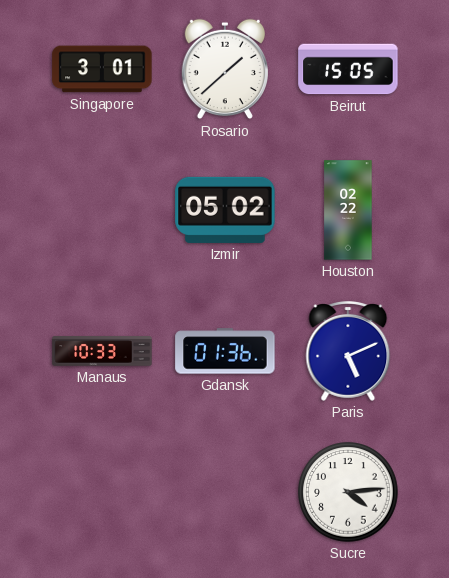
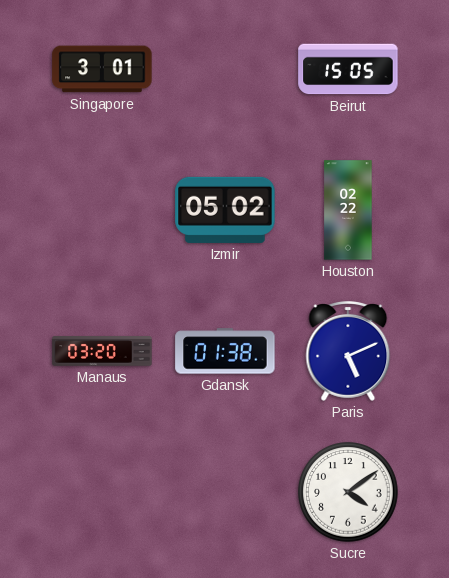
Rosario: 1:38 -> none
Manaus: 10:33 -> 03:20
Gdansk: 01:36 -> 01:38
Sucre: 4:14 -> 4:09
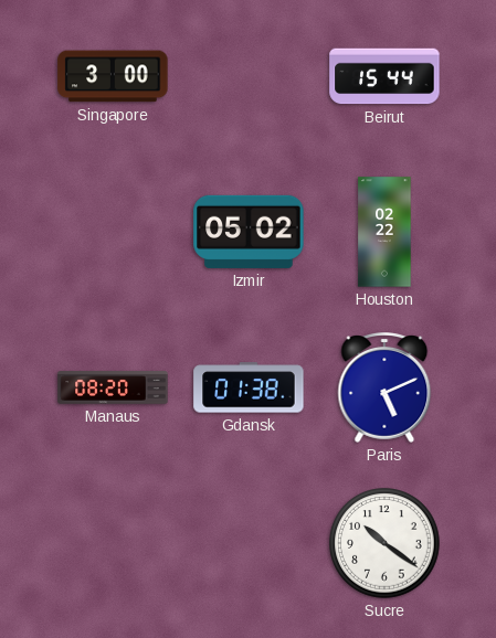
Singapore: 3:01 -> 3:00
Beirut: 15:05 -> 15:44
Manaus: 03:20 -> 08:20
Sucre: 4:09 -> 10:21
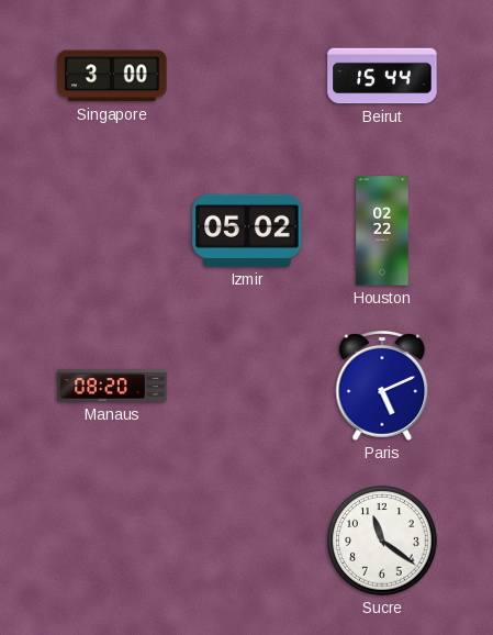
Gdansk: 01:38 -> none
Sucre: 10:21 -> 11:21
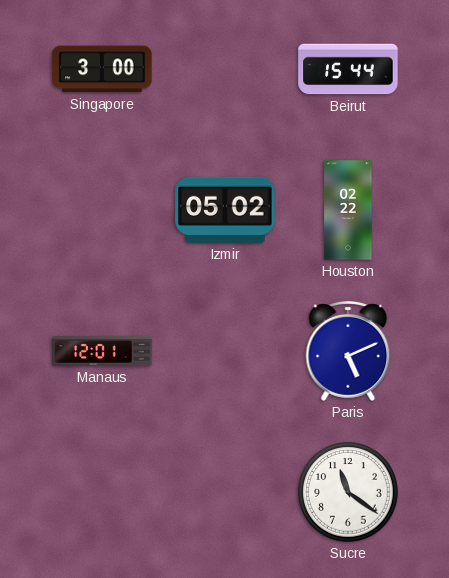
Manaus: 08:20 -> 12:01
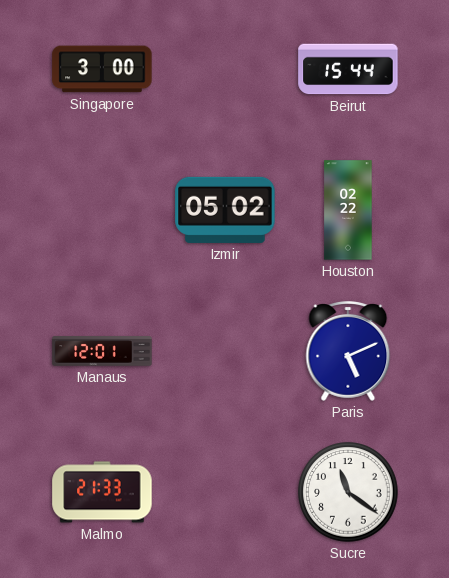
Malmo: none -> 21:33
